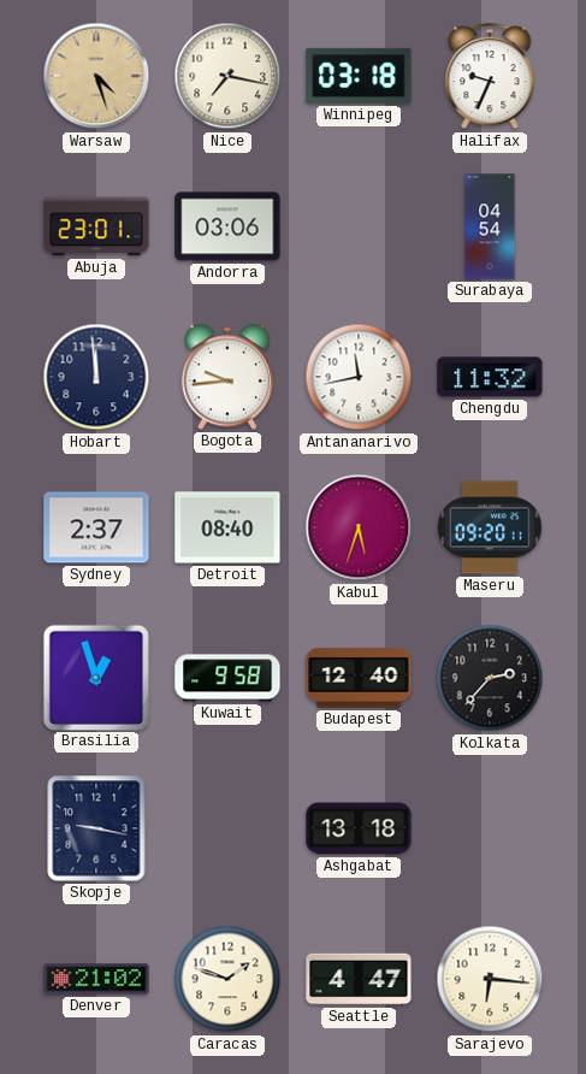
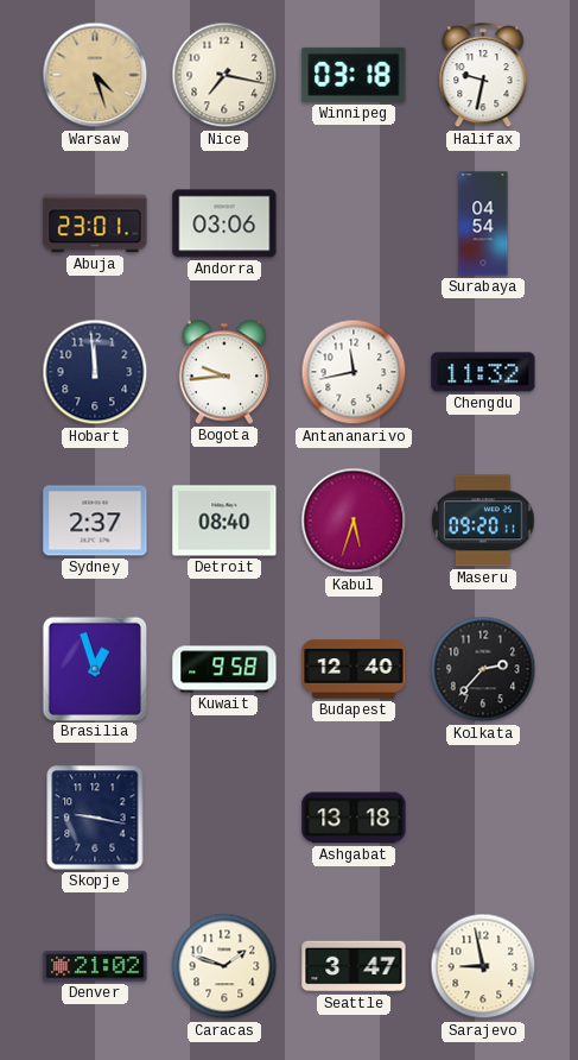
Halifax: 9:34 -> 9:32
Seattle: 4:47 -> 3:47
Sarajevo: 6:16 -> 8:58
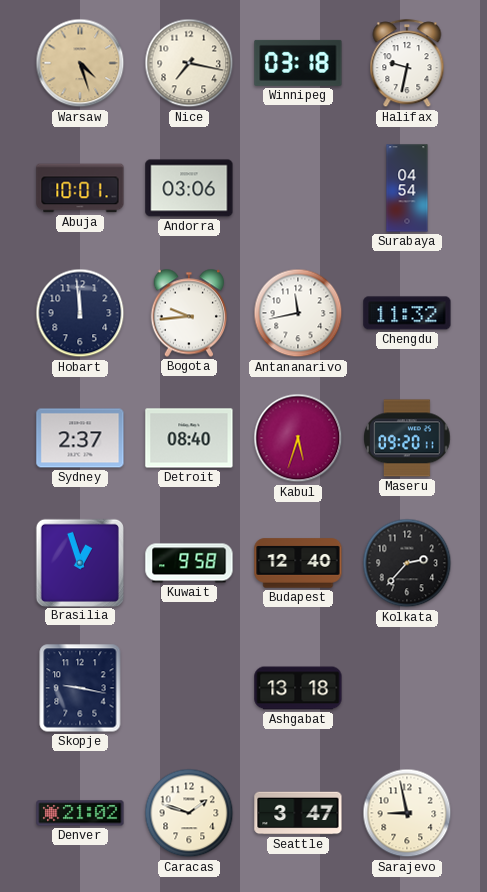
Abuja: 23:01 -> 10:01
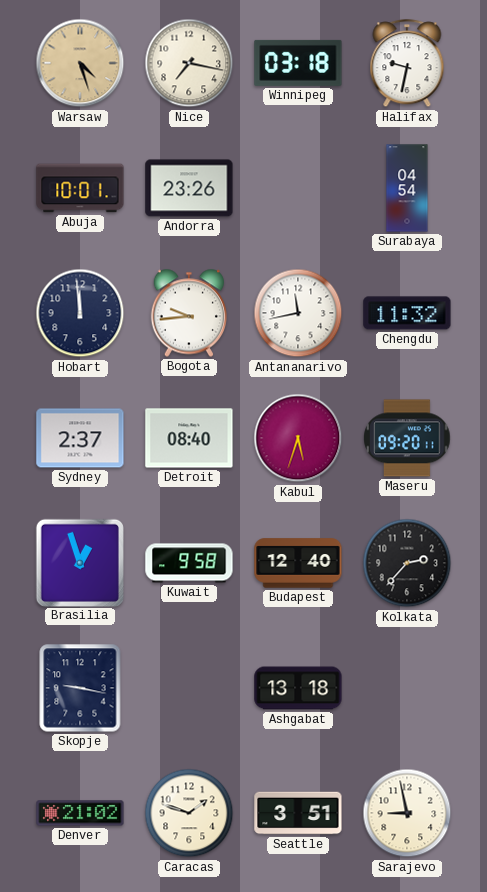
Andorra: 03:06 -> 23:26
Seattle: 3:47 -> 3:51
